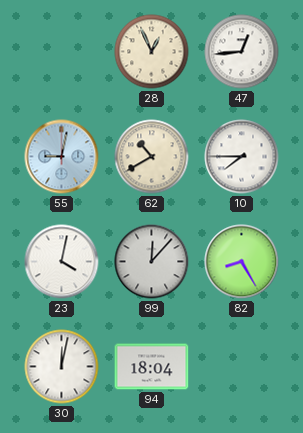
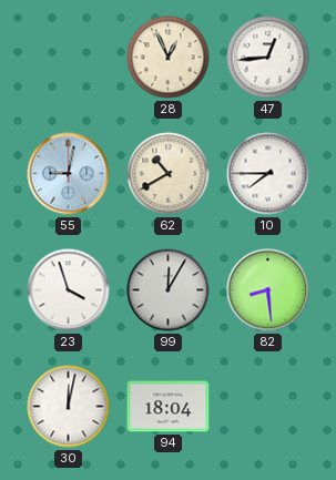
23: 4:02 -> 3:57
99: 12:07 -> 12:05
82: 8:25 -> 8:29
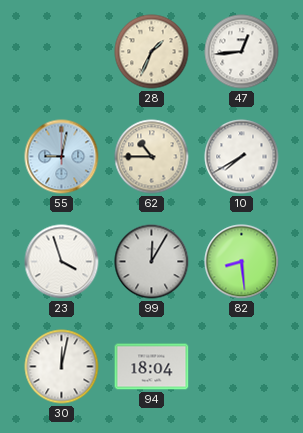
28: 12:56 -> 1:34
62: 10:40 -> 10:45
10: 7:45 -> 7:40
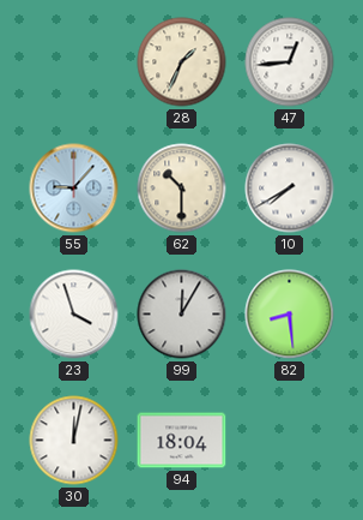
55: 9:02 -> 9:07
62: 10:45 -> 10:30
